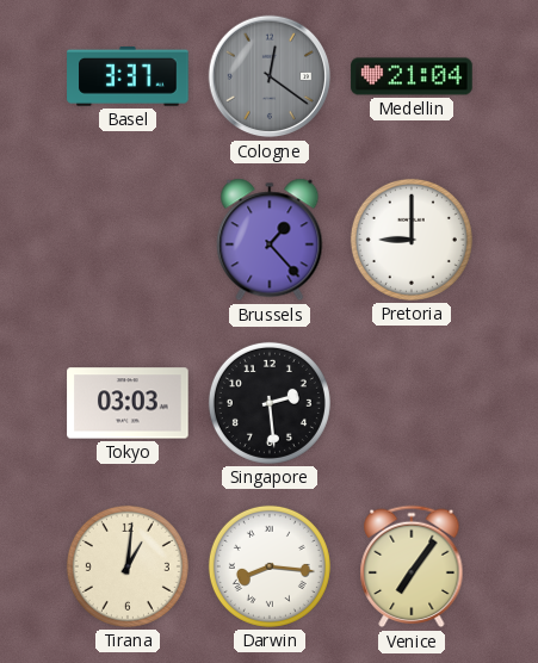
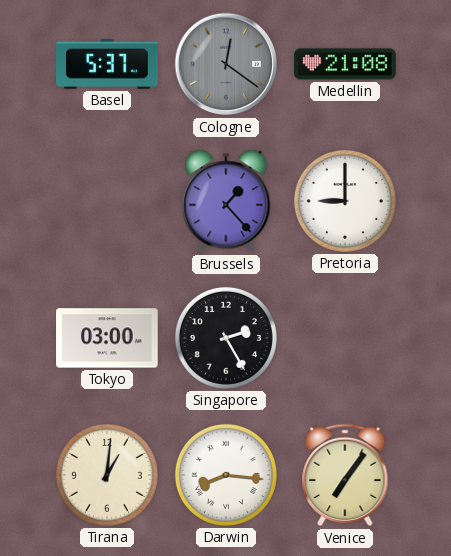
Basel: 3:37 -> 5:37
Medellin: 21:04 -> 21:08
Tokyo: 03:03 -> 03:00
Singapore: 2:29 -> 2:25
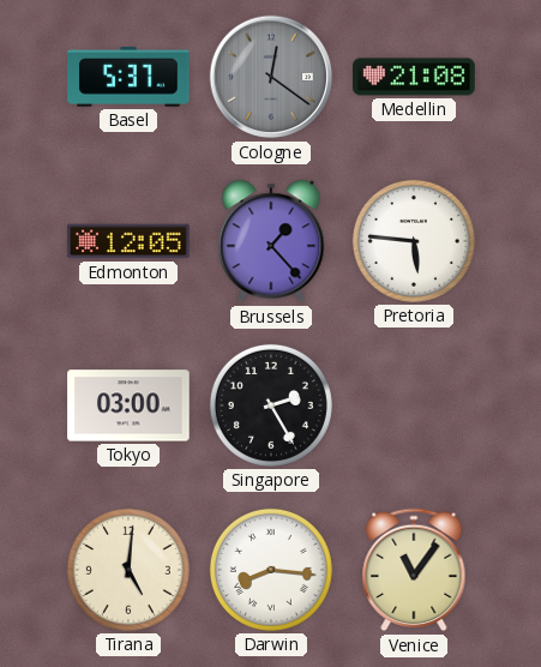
Edmonton: none -> 12:05
Pretoria: 9:00 -> 5:46
Tirana: 1:01 -> 5:01
Venice: 7:06 -> 11:06
